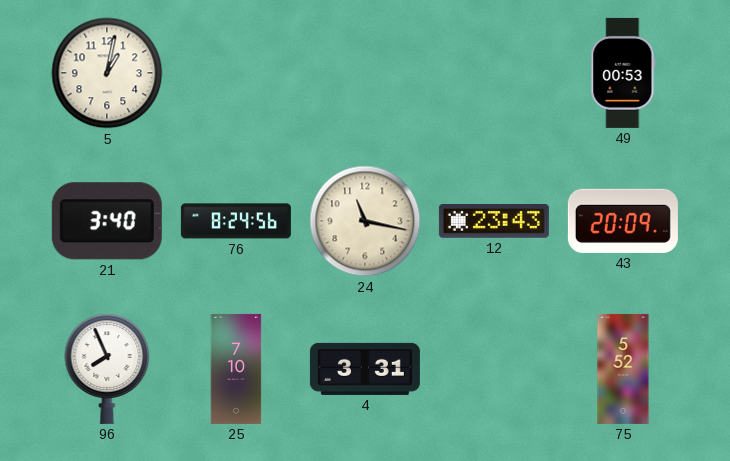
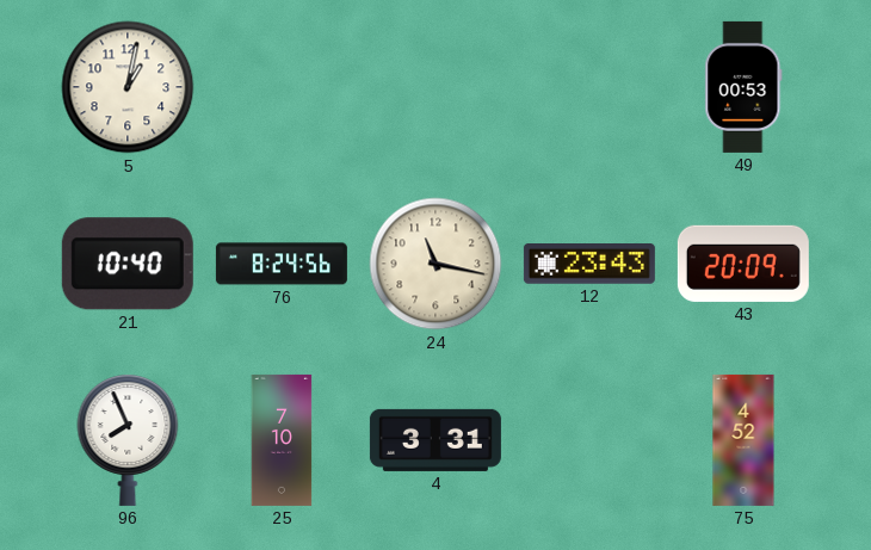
21: 3:40 -> 10:40
75: 5:52 -> 4:52
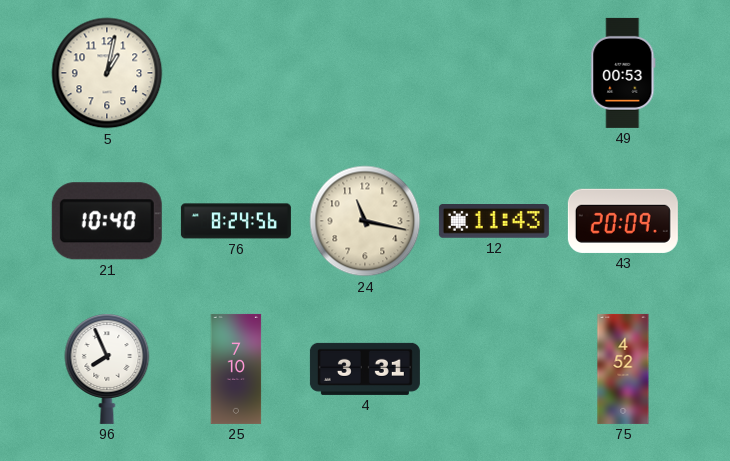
12: 23:43 -> 11:43
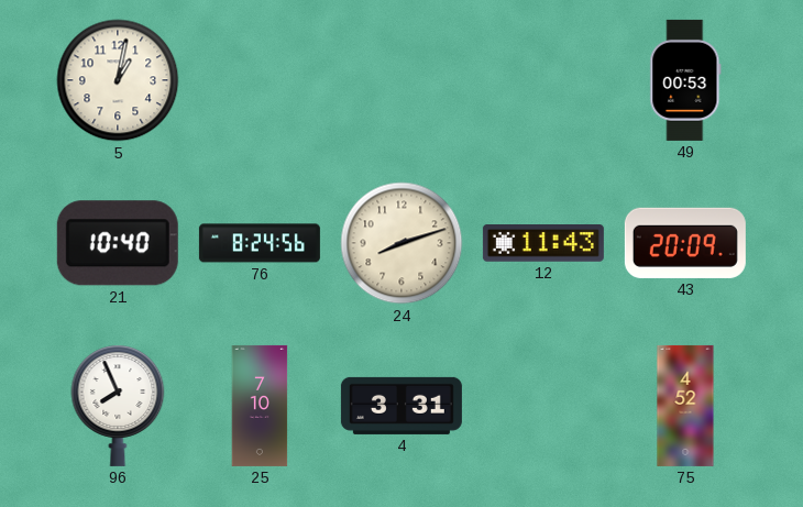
24: 11:17 -> 8:12
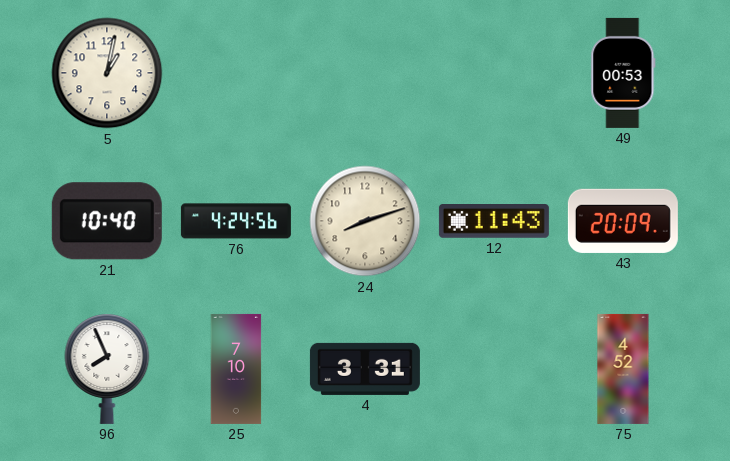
76: 8:24 -> 4:24
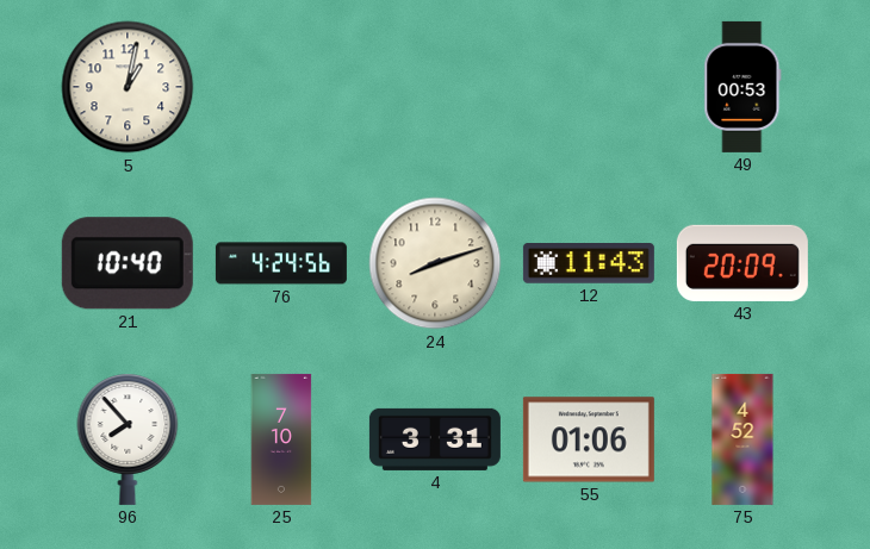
96: 7:56 -> 7:53
55: none -> 01:06
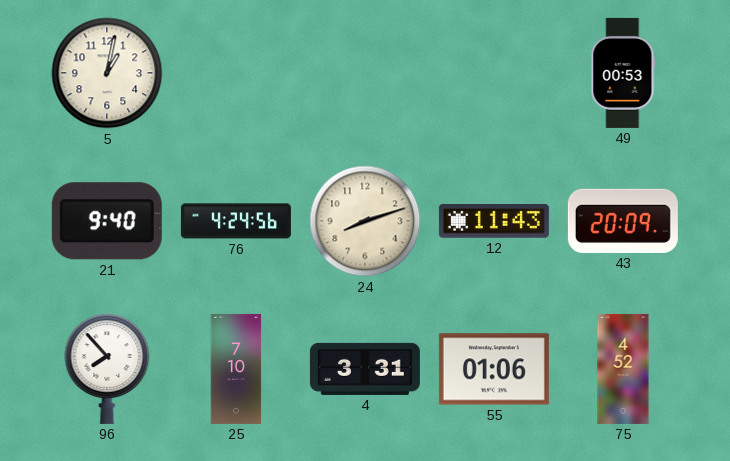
21: 10:40 -> 9:40
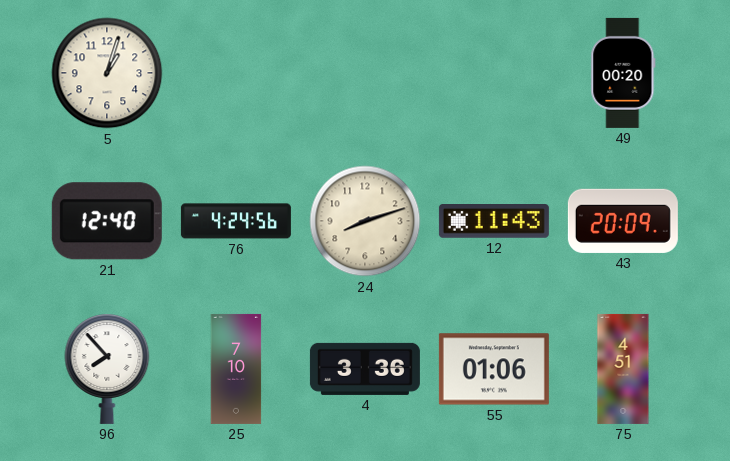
5: 1:02 -> 1:03
49: 00:53 -> 00:20
21: 9:40 -> 12:40
4: 3:31 -> 3:36
75: 4:52 -> 4:51
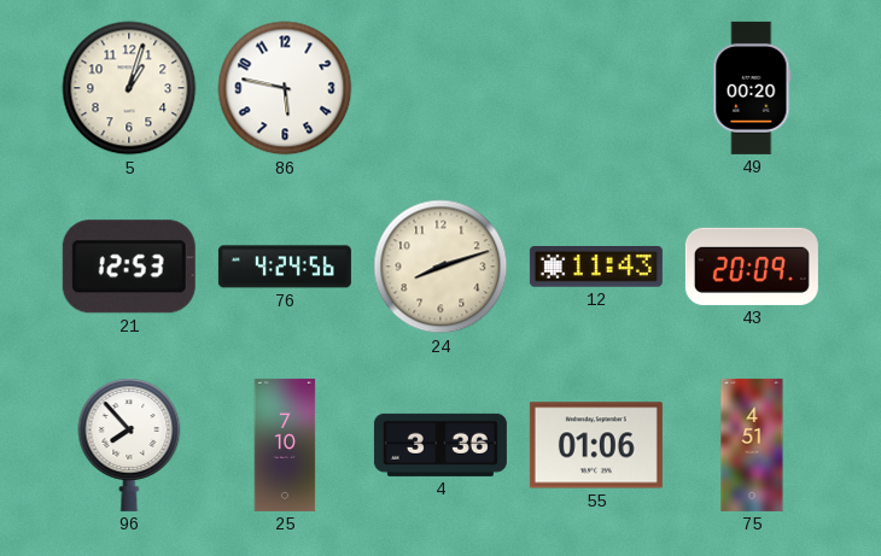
86: none -> 5:47
21: 12:40 -> 12:53
